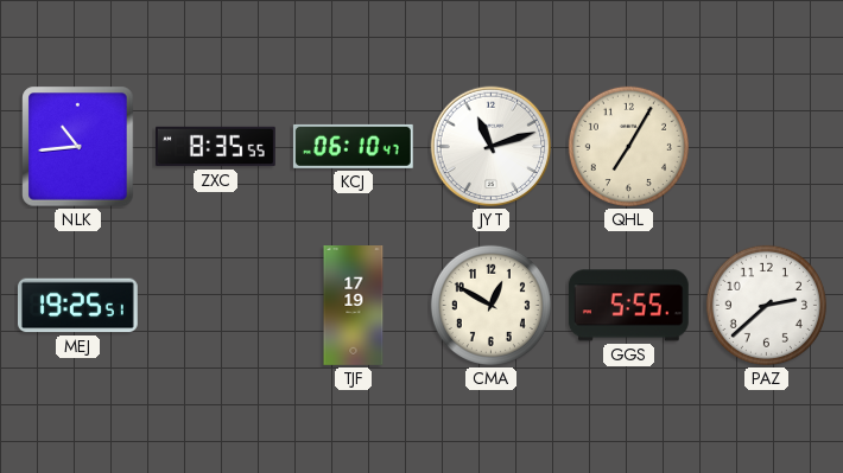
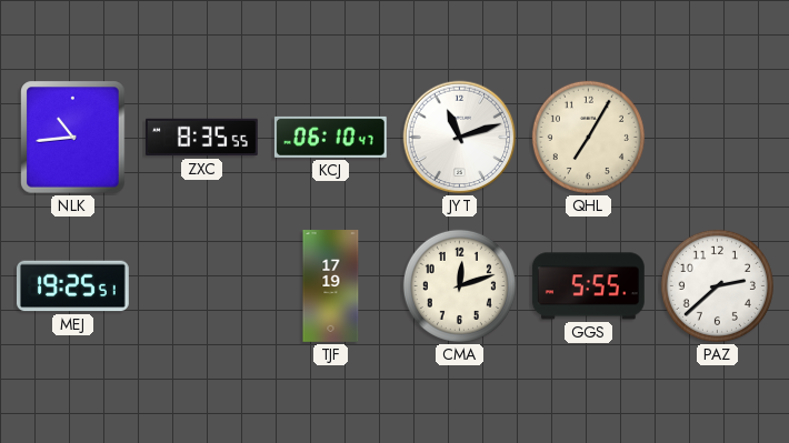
CMA: 12:50 -> 12:12
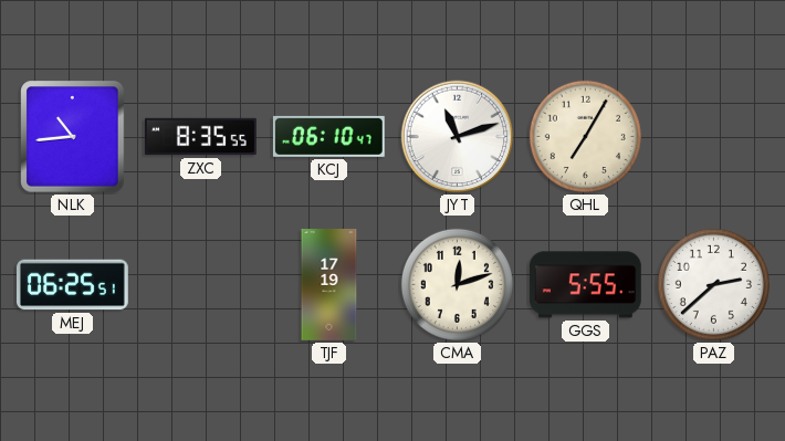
MEJ: 19:25 -> 06:25
